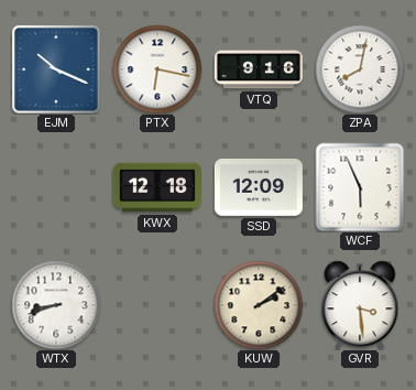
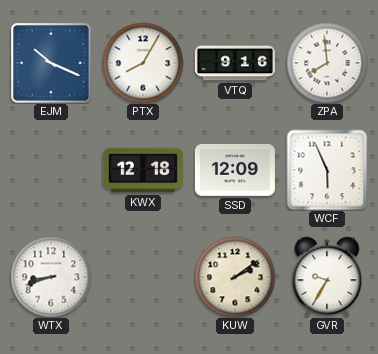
PTX: 6:17 -> 8:05
ZPA: 8:02 -> 7:59
GVR: 3:29 -> 9:35
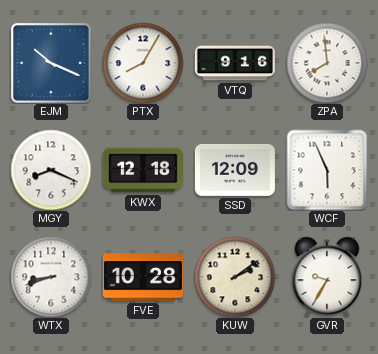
MGY: none -> 8:19
FVE: none -> 10:28
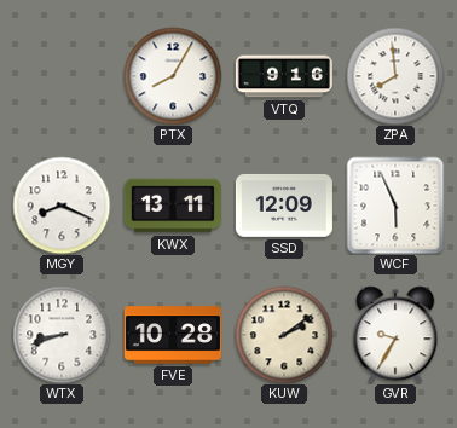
EJM: 10:19 -> none
KWX: 12:18 -> 13:11
